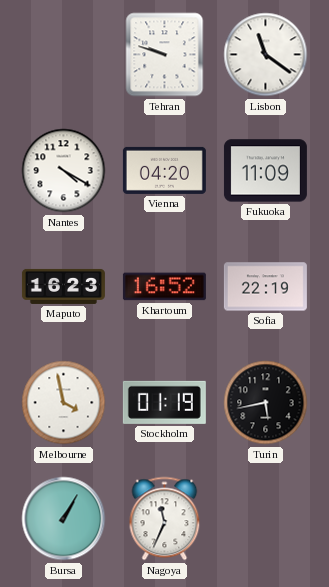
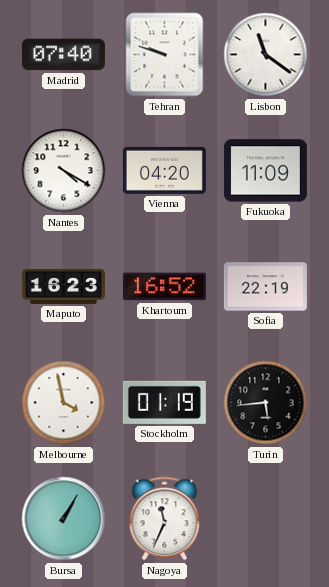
Madrid: none -> 07:40
Turin: 5:43 -> 5:44
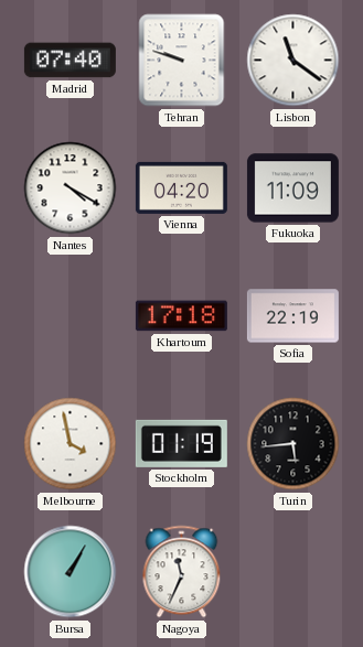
Maputo: 16:23 -> none
Khartoum: 16:52 -> 17:18
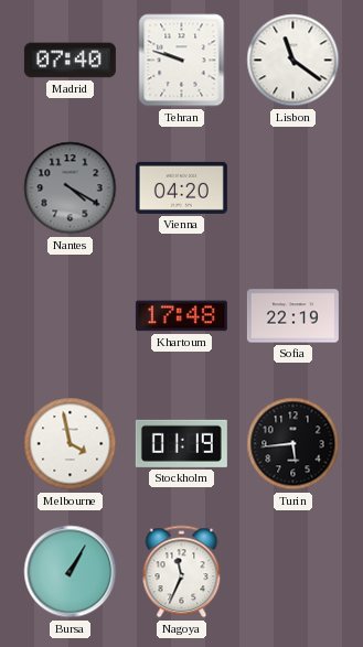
Nantes dial: white -> grey
Fukuoka: 11:09 -> none
Khartoum: 17:18 -> 17:48
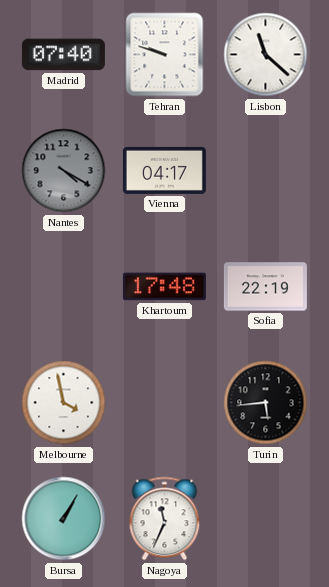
Lisbon: 11:21 -> 11:22
Vienna: 04:20 -> 04:17
Stockholm: 01:19 -> none
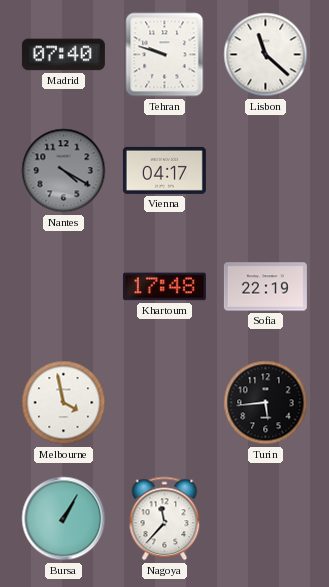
Nagoya: 11:34 -> 11:37
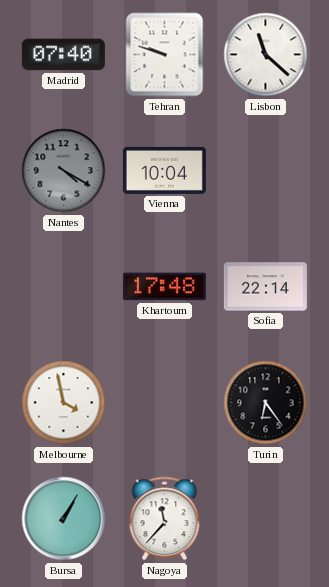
Vienna: 04:17 -> 10:04
Sofia: 22:19 -> 22:14
Turin: 5:44 -> 6:24
